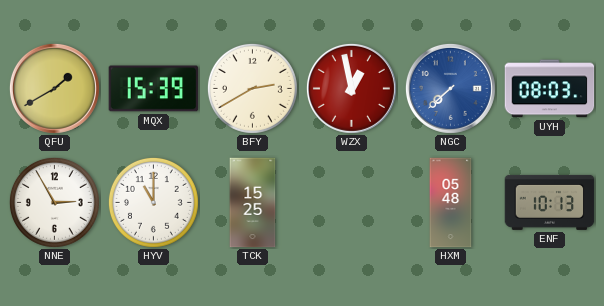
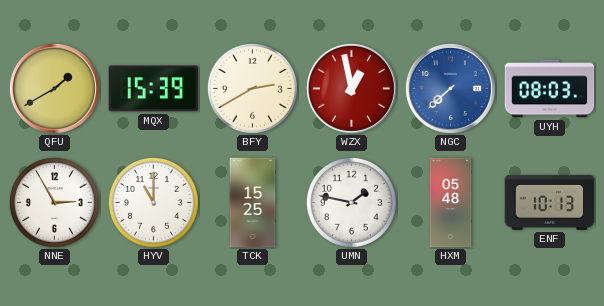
UMN: none -> 1:47
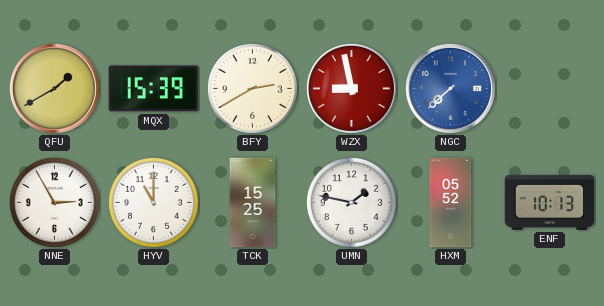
WZX: 12:58 -> 8:58
UYH: 08:03 -> none
HXM: 05:48 -> 05:52
